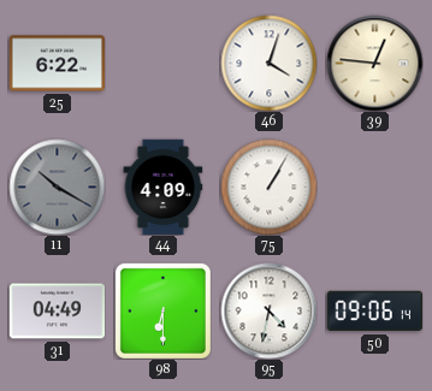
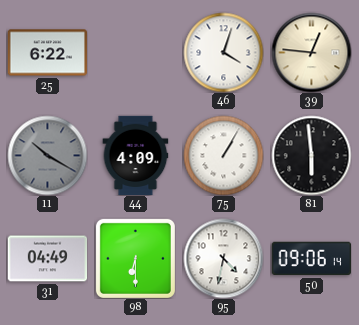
81: none -> 5:59
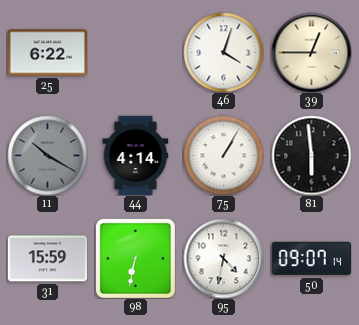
39: 12:46 -> 12:45
44: 4:09 -> 4:14
31: 04:49 -> 15:59
98: 6:30 -> 6:32
50: 09:06 -> 09:07
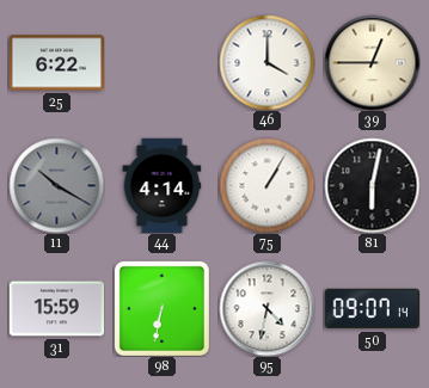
46: 4:03 -> 4:00
81: 5:59 -> 6:02
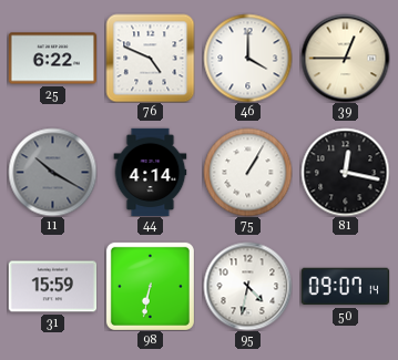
76: none -> 4:49
81: 6:02 -> 12:17
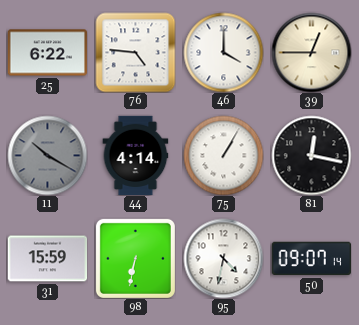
76: 4:49 -> 4:46
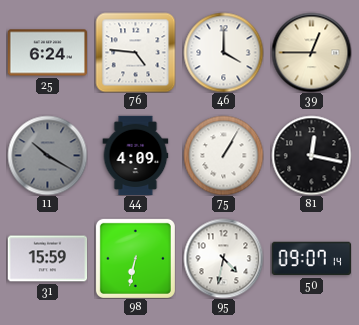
25: 6:22 -> 6:24
44: 4:14 -> 4:09
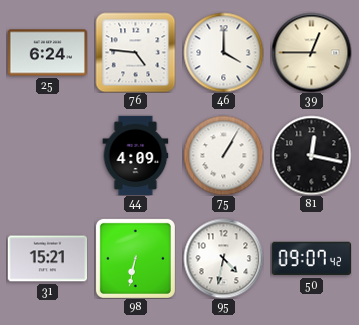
11: 10:20 -> none
31: 15:59 -> 15:21
50: 09:07:14 -> 09:07:42
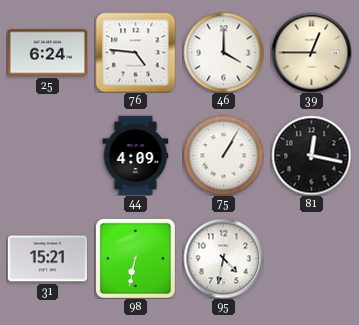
50: 09:07 -> none
